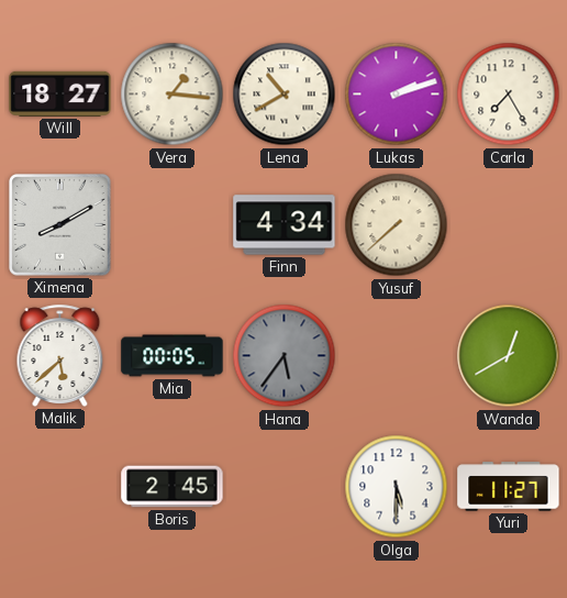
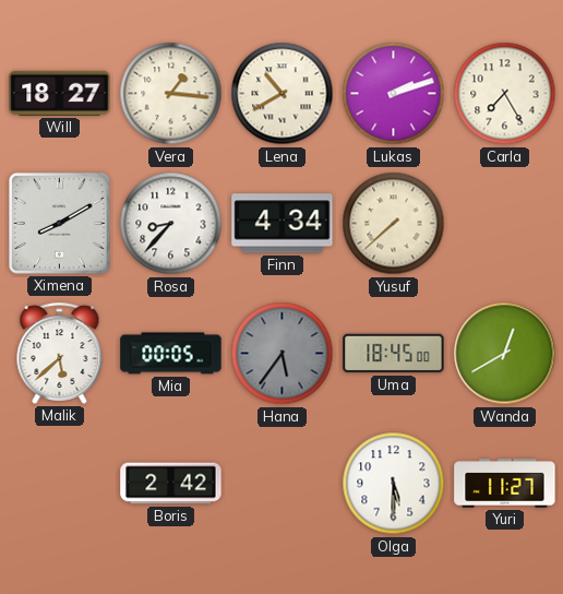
Rosa: none -> 8:37
Uma: none -> 18:45
Boris: 2:45 -> 2:42
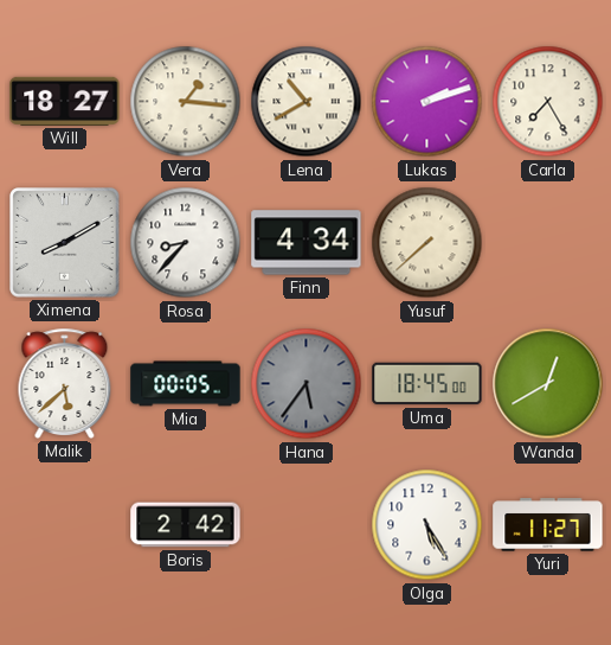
Olga: 5:30 -> 5:25
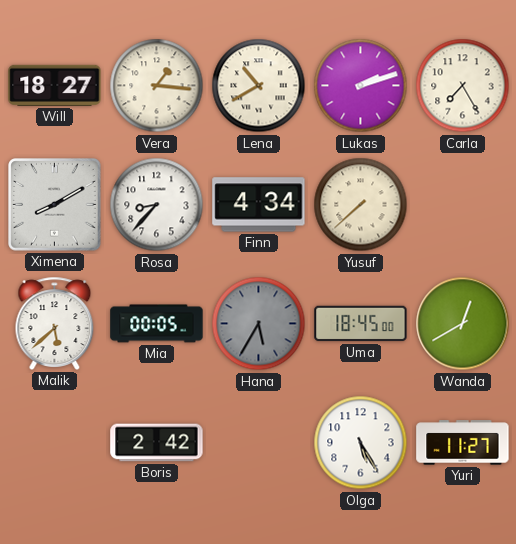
Hana: 5:36 -> 5:35
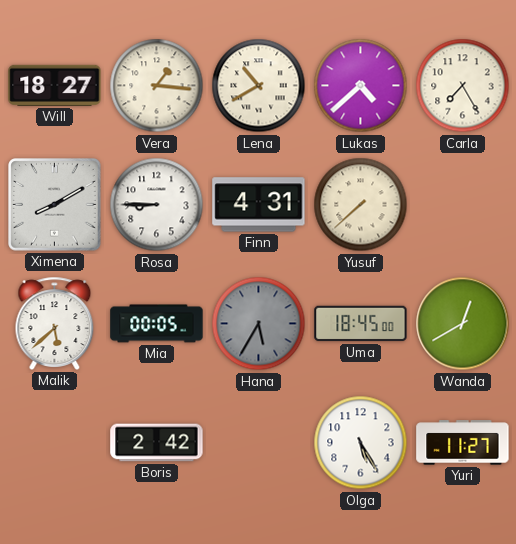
Lukas: 2:12 -> 4:38
Rosa: 8:37 -> 8:45
Finn: 4:34 -> 4:31
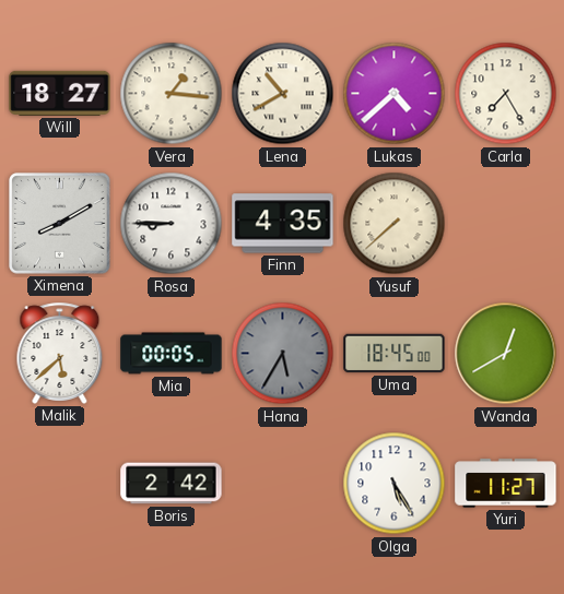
Finn: 4:31 -> 4:35
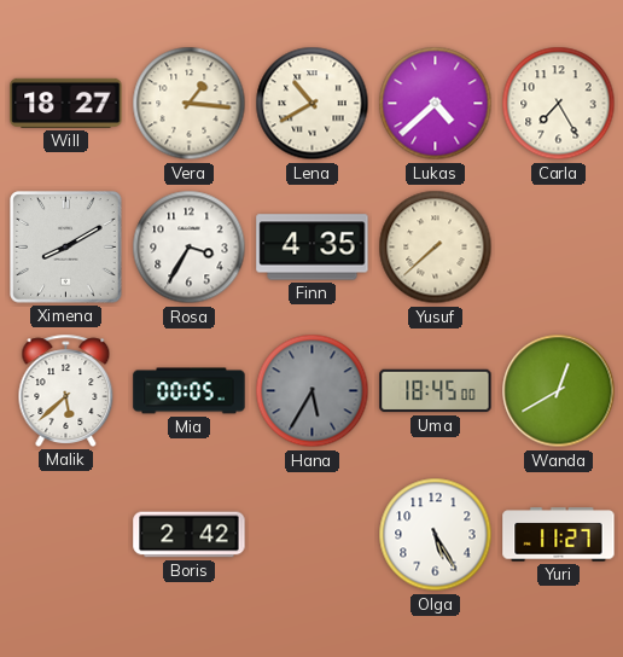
Rosa: 8:45 -> 3:35
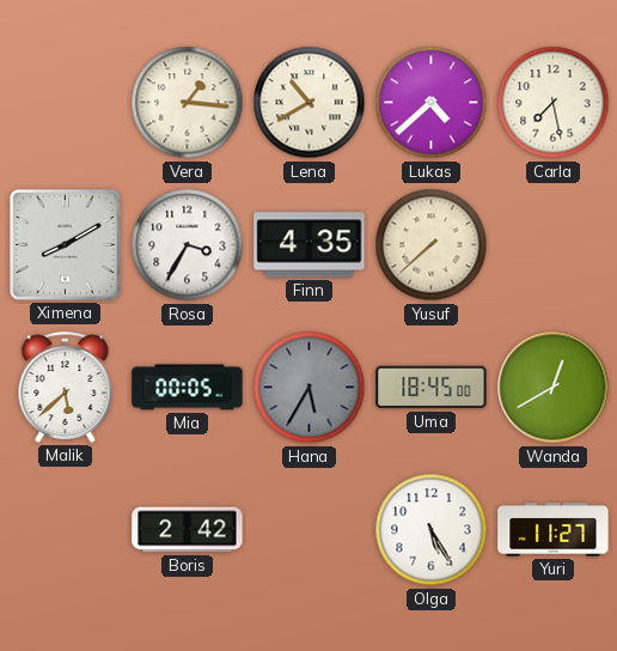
Will: 18:27 -> none
Carla: 7:25 -> 7:28
